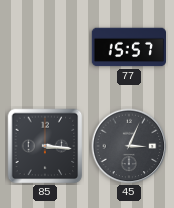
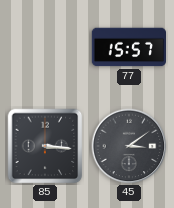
45: 3:04 -> 3:09
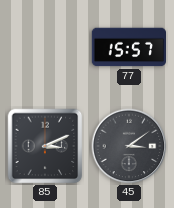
85: 3:16 -> 3:11
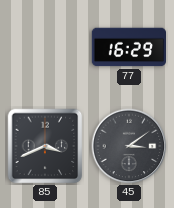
77: 15:57 -> 16:29
85: 3:11 -> 3:41
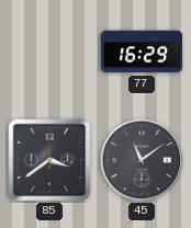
85: 3:41 -> 3:39
45: 3:09 -> 11:09
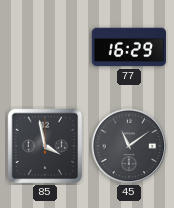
85: 3:39 -> 3:58
